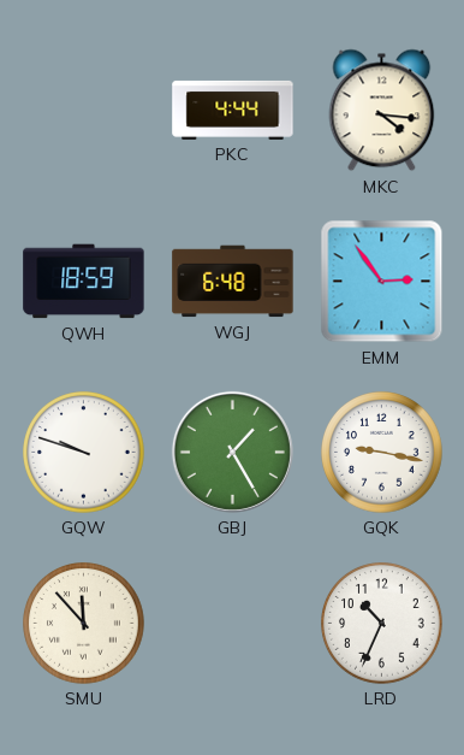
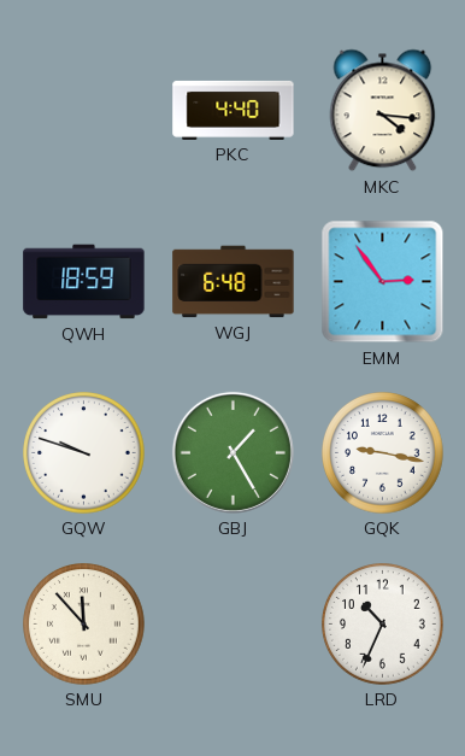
PKC: 4:44 -> 4:40
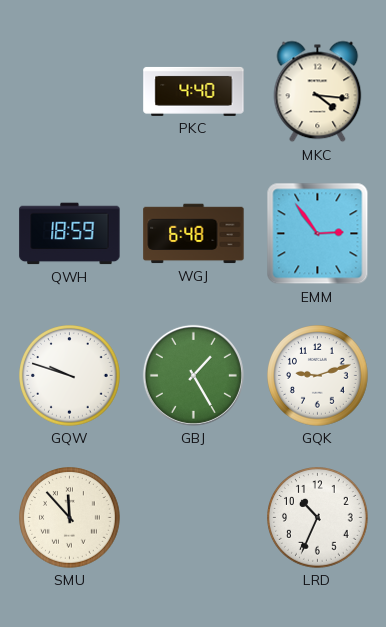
GQK: 9:17 -> 9:12
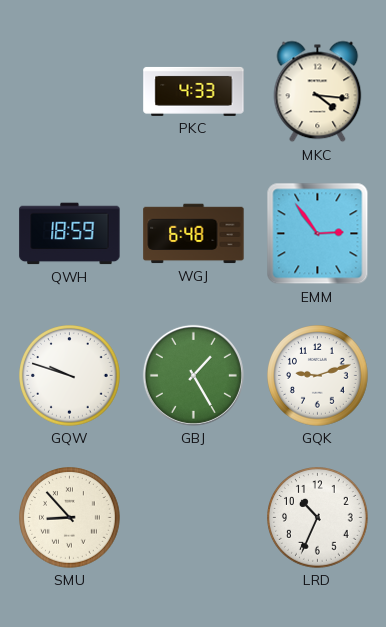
PKC: 4:40 -> 4:33
SMU: 11:53 -> 8:53
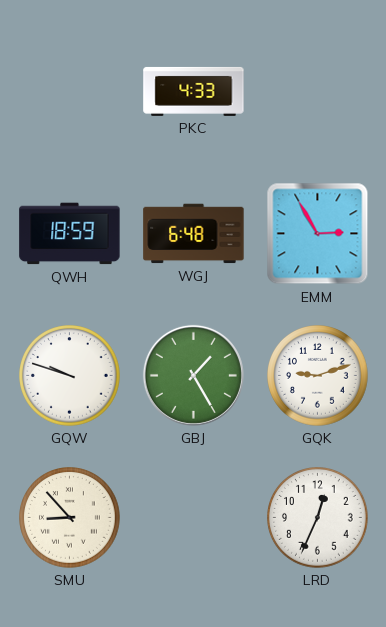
MKC: 4:16 -> none
EMM: 2:54 -> 2:55
LRD: 10:34 -> 12:34
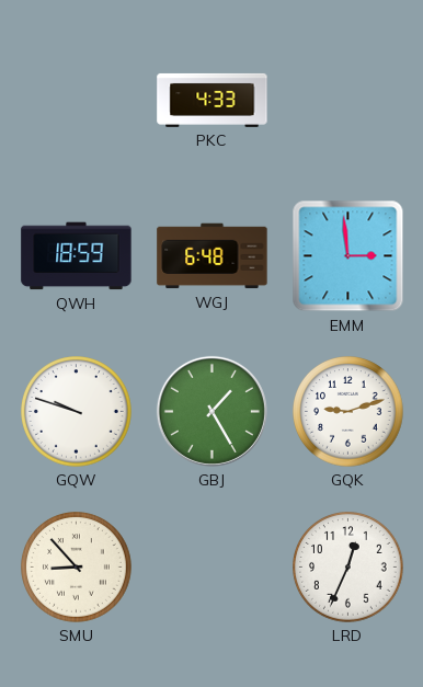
EMM: 2:55 -> 2:59
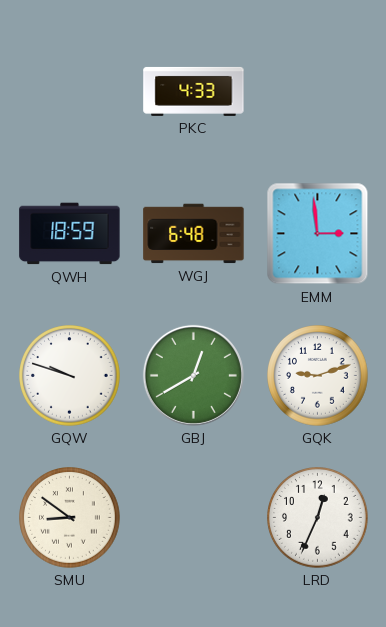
GBJ: 1:25 -> 12:40
SMU: 8:53 -> 8:51
